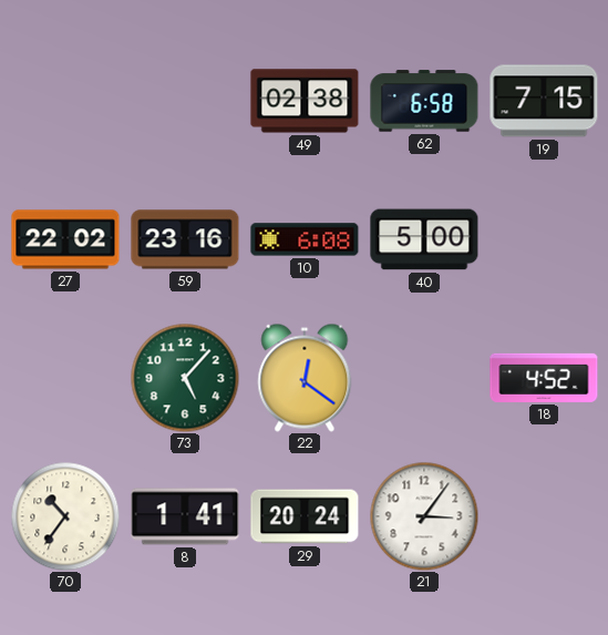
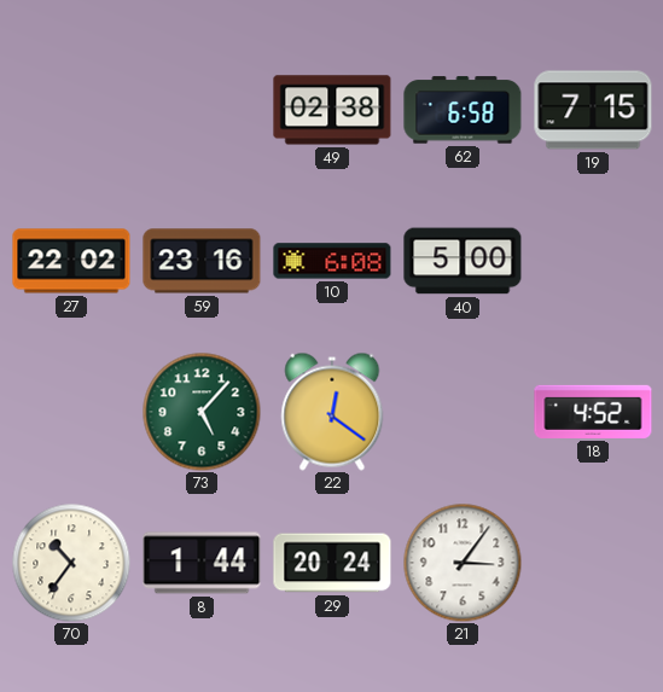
8: 1:41 -> 1:44
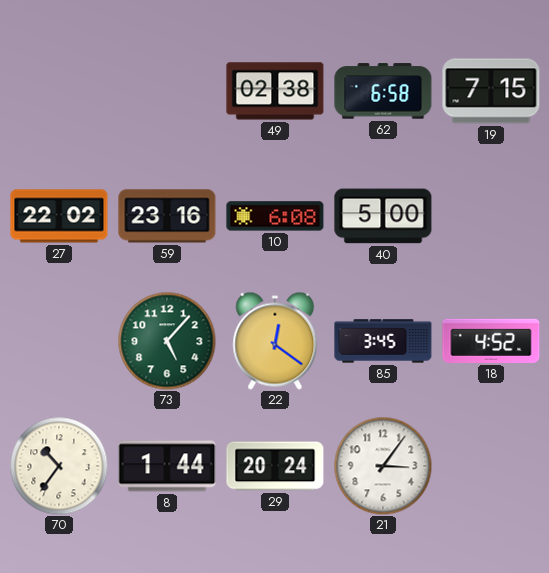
85: none -> 3:45
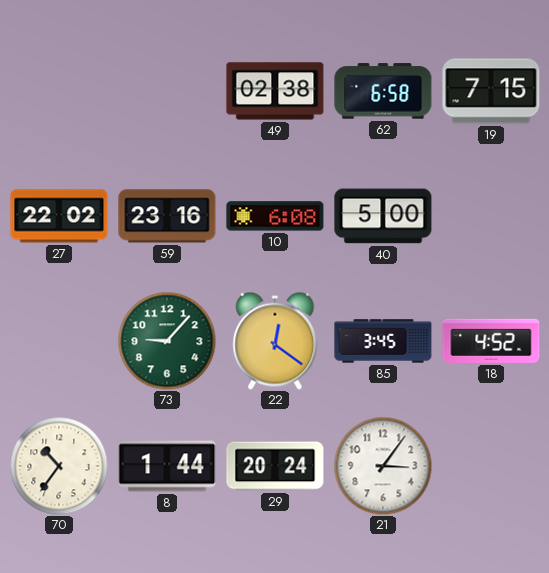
73: 5:07 -> 9:07
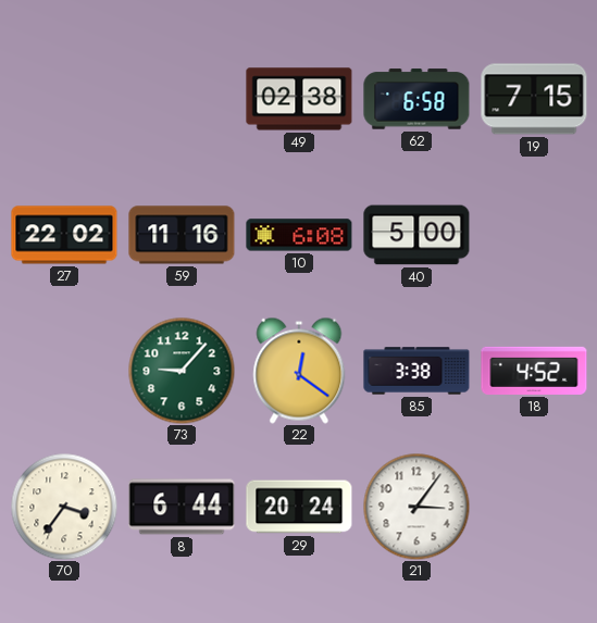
59: 23:16 -> 11:16
85: 3:45 -> 3:38
70: 10:36 -> 3:36
8: 1:44 -> 6:44
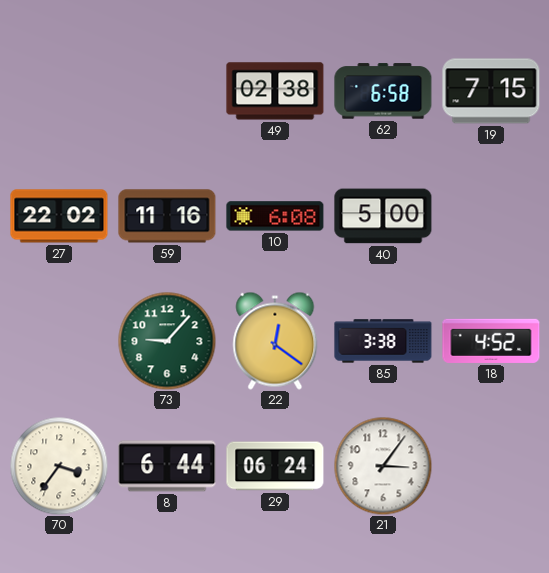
29: 20:24 -> 06:24
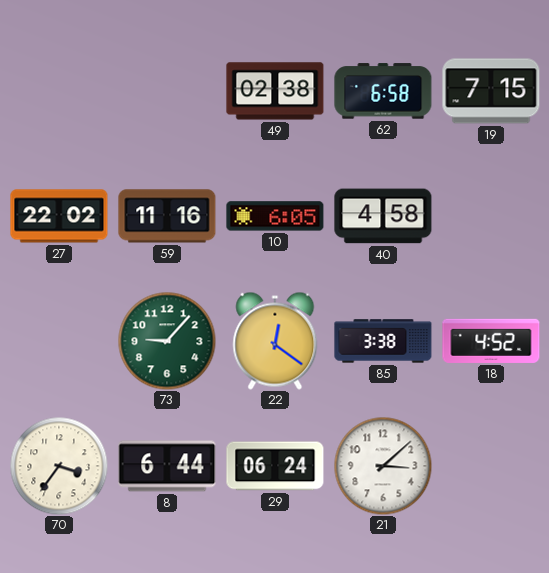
10: 6:08 -> 6:05
40: 5:00 -> 4:58
21: 3:06 -> 3:08
